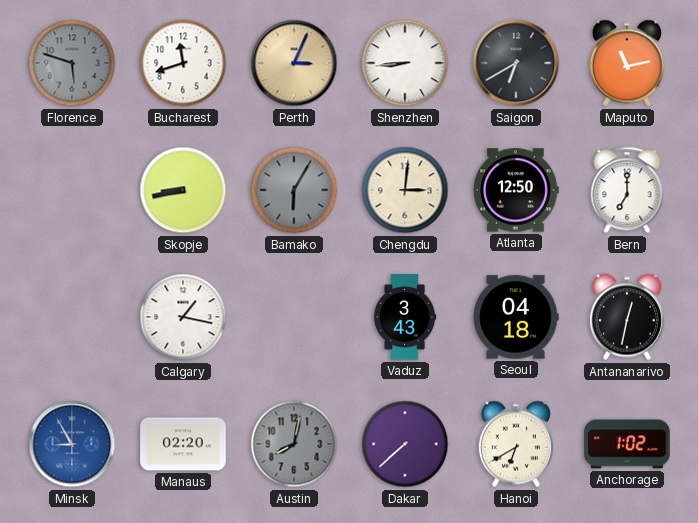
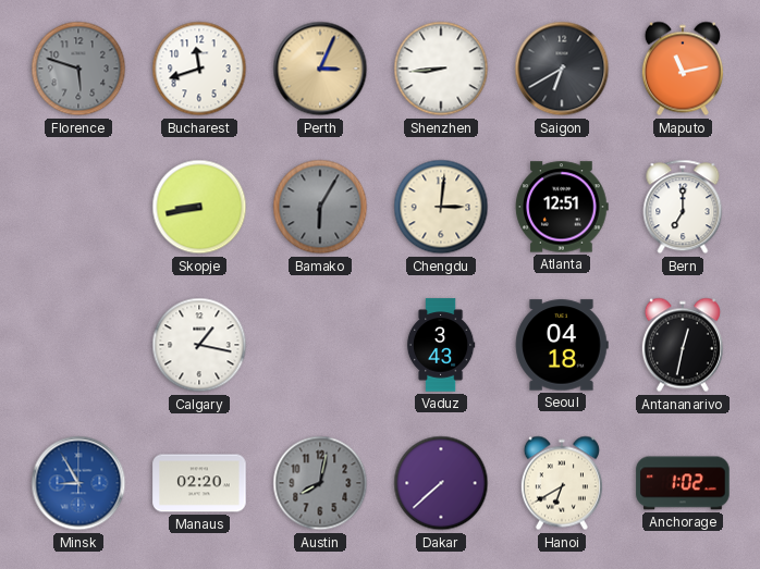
Atlanta: 12:50 -> 12:51
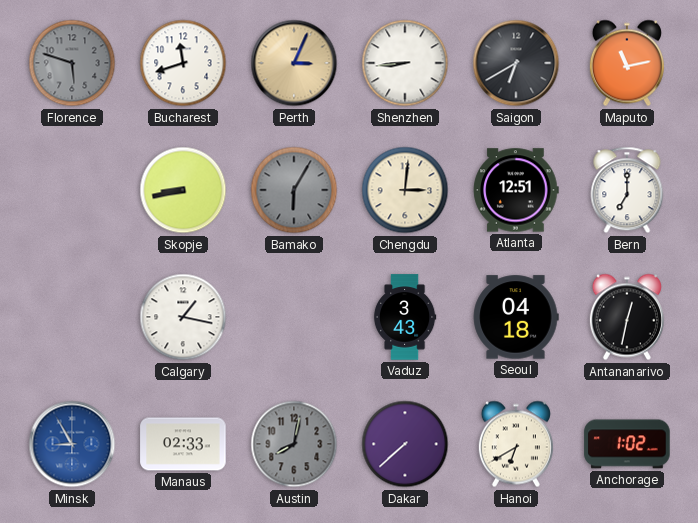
Manaus: 02:20 -> 02:33
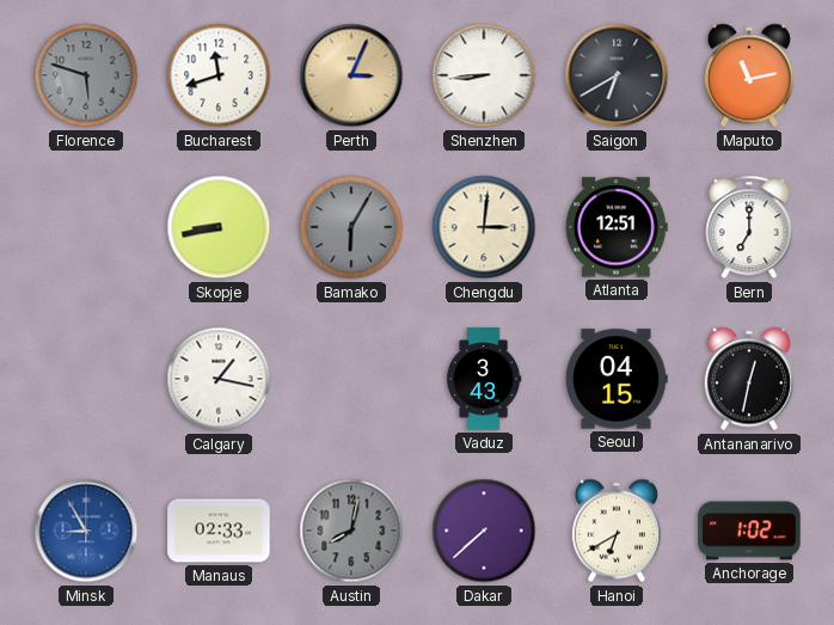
Seoul: 04:18 -> 04:15
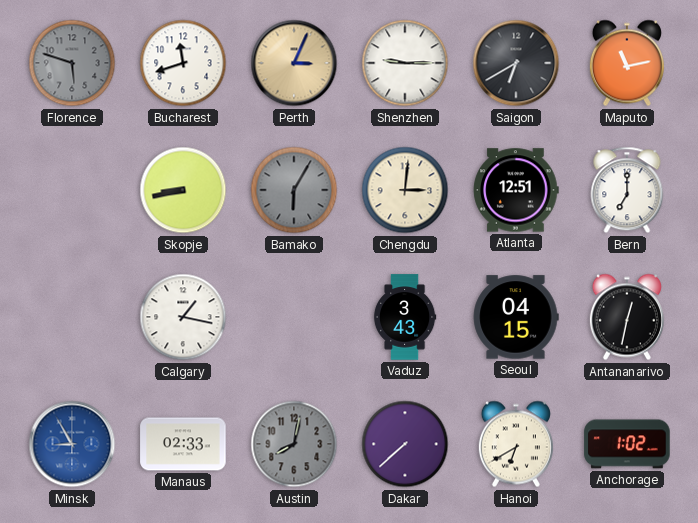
Shenzhen: 8:44 -> 9:15
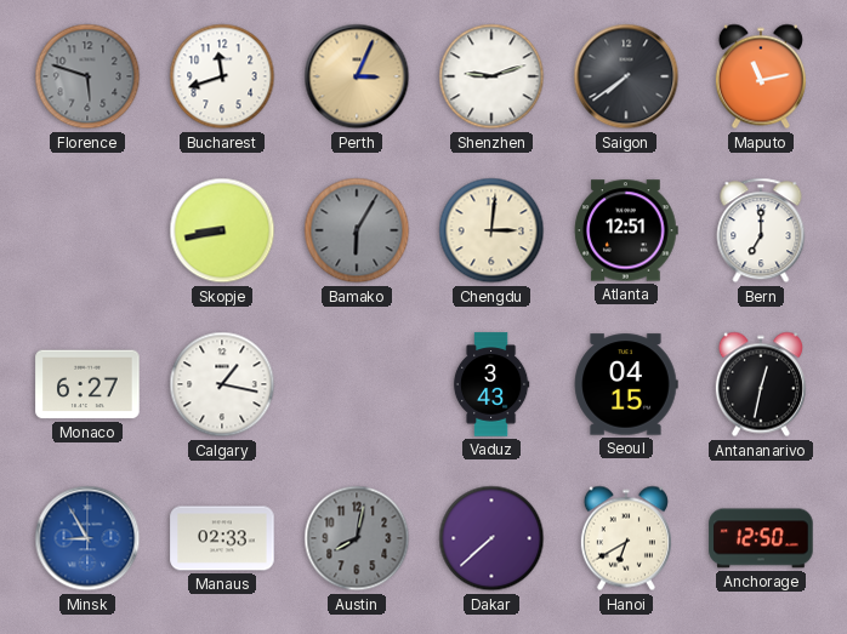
Shenzhen: 9:15 -> 9:12
Saigon: 6:40 -> 7:39
Monaco: none -> 6:27
Anchorage: 1:02 -> 12:50
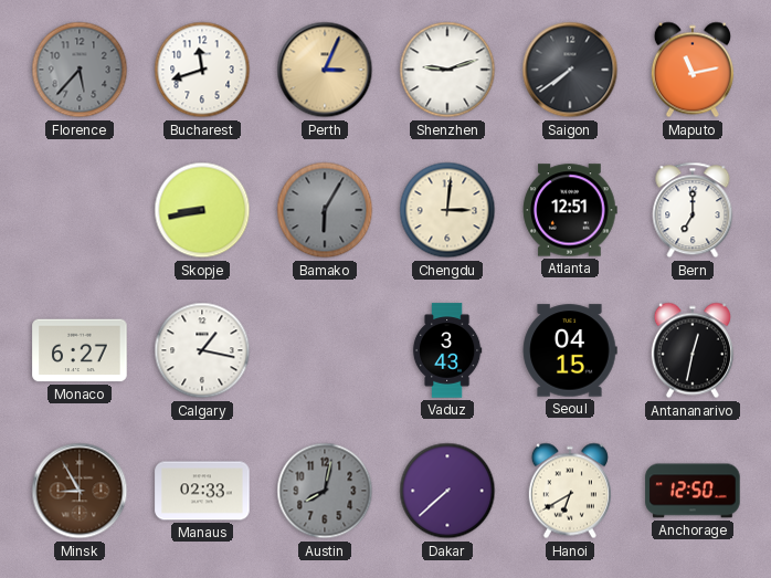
Florence: 5:48 -> 5:37
Minsk dial: blue -> brown
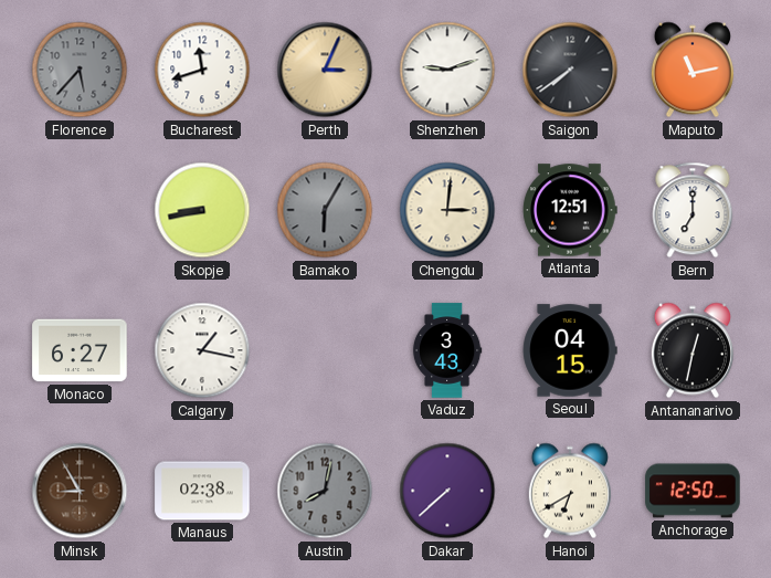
Manaus: 02:33 -> 02:38
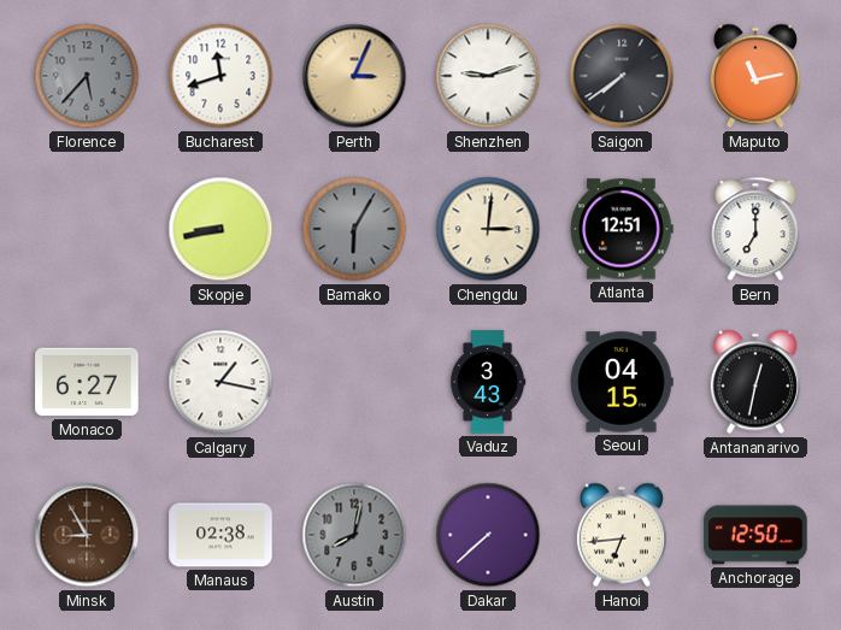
Hanoi: 6:40 -> 6:44
